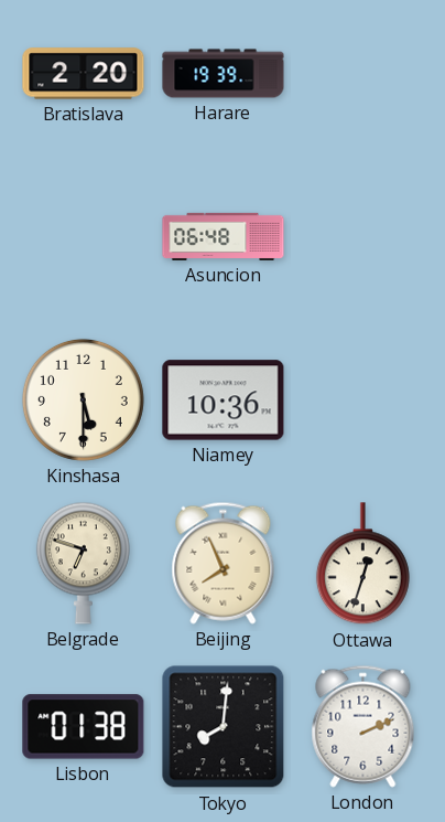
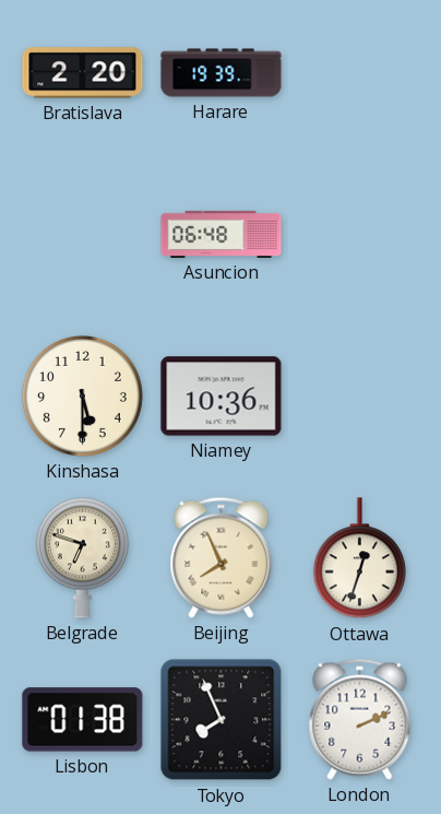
Tokyo: 8:01 -> 7:56
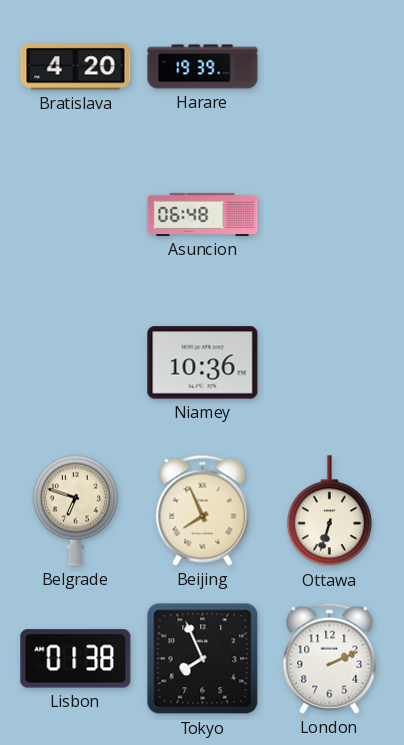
Bratislava: 2:20 -> 4:20
Kinshasa: 5:30 -> none
Ottawa: 12:33 -> 6:33
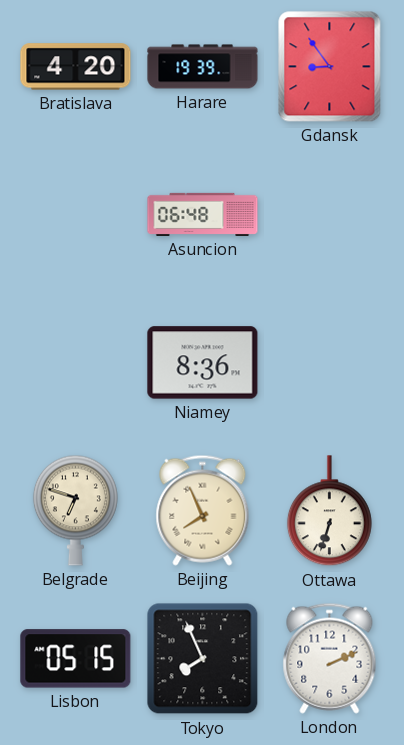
Gdansk: none -> 8:54
Niamey: 10:36 -> 8:36
Lisbon: 01:38 -> 05:15
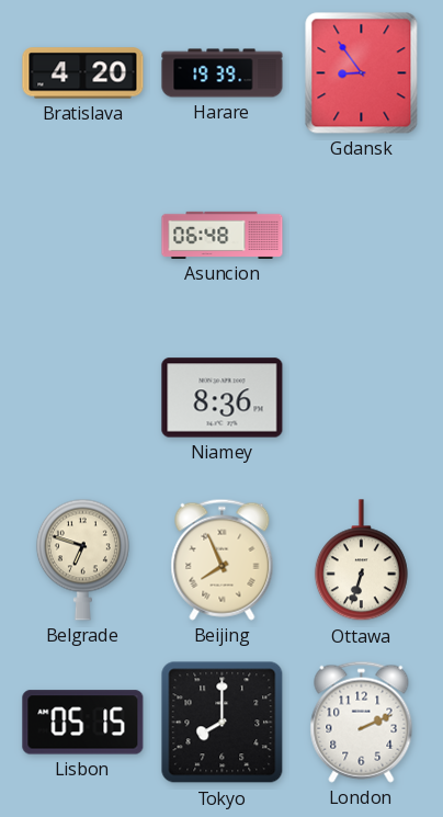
Tokyo: 7:56 -> 8:00
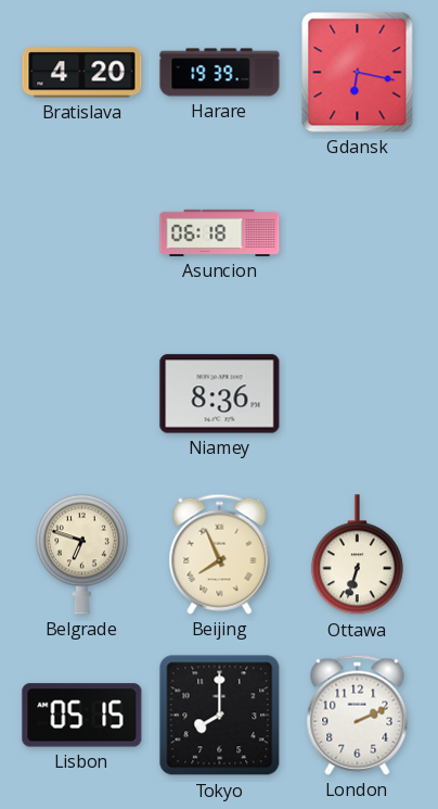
Gdansk: 8:54 -> 6:17
Asuncion: 06:48 -> 06:18
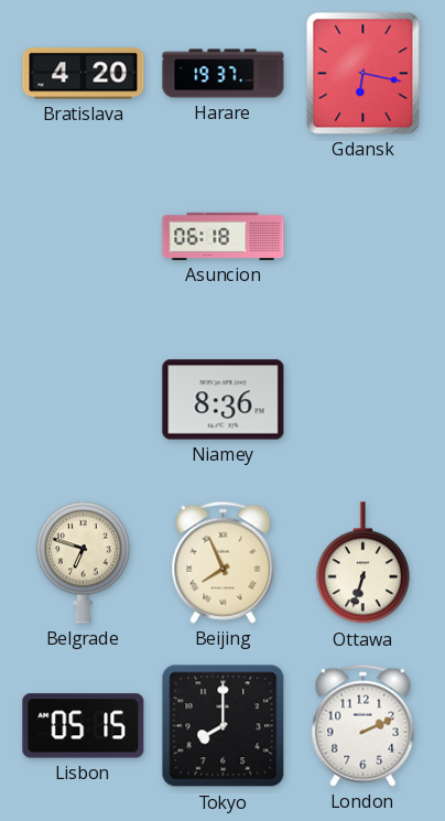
Harare: 19:39 -> 19:37
